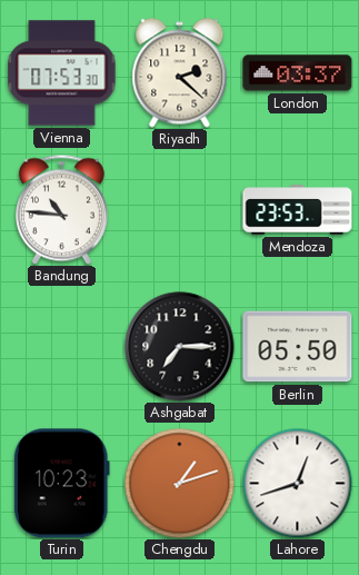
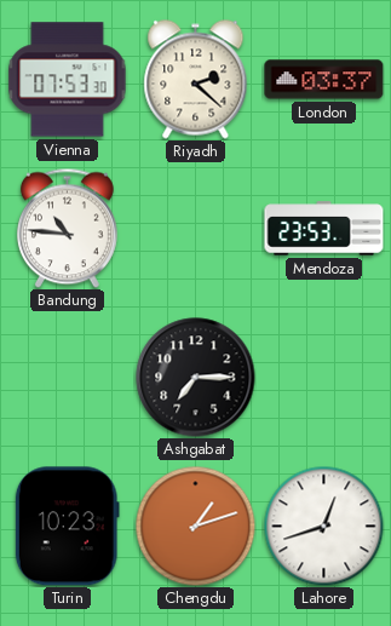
Berlin: 05:50 -> none
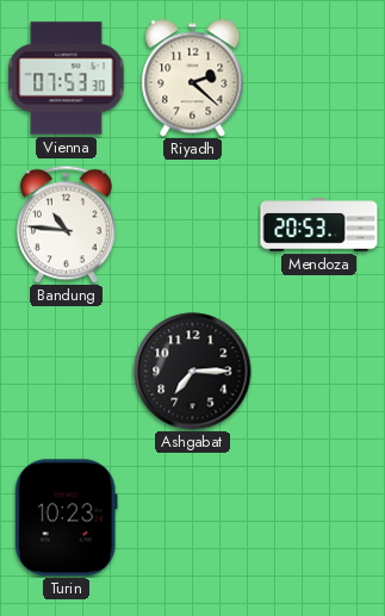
London: 03:37 -> none
Mendoza: 23:53 -> 20:53
Chengdu: 1:12 -> none
Lahore: 12:42 -> none
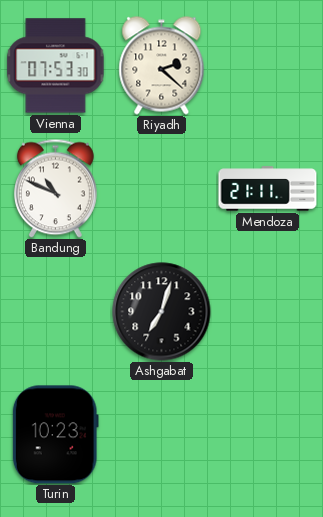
Bandung: 10:46 -> 10:49
Mendoza: 20:53 -> 21:11
Ashgabat: 7:15 -> 7:03
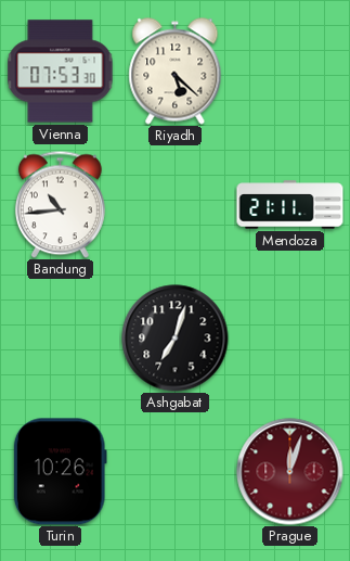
Riyadh: 2:22 -> 5:22
Bandung: 10:49 -> 10:44
Turin: 10:23 -> 10:26
Prague: none -> 12:03
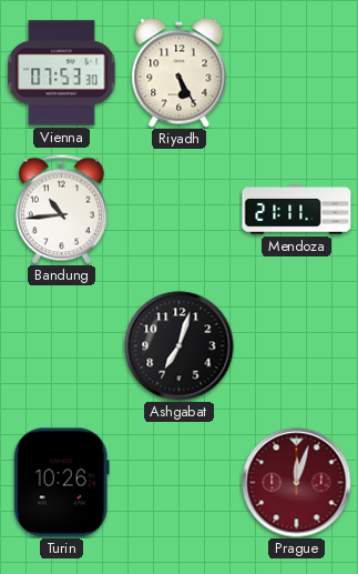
Riyadh: 5:22 -> 5:25
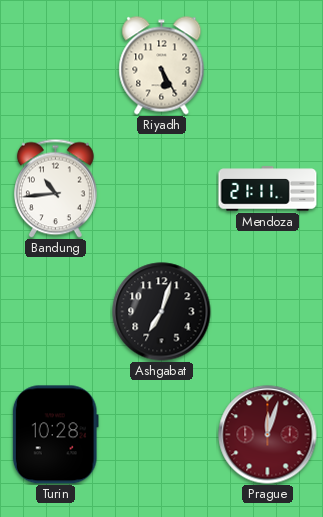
Vienna: 07:53 -> none
Turin: 10:26 -> 10:28
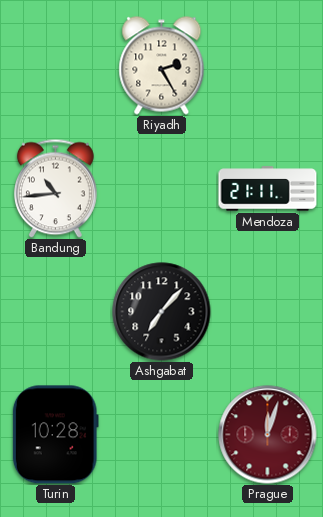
Riyadh: 5:25 -> 2:25
Ashgabat: 7:03 -> 7:07
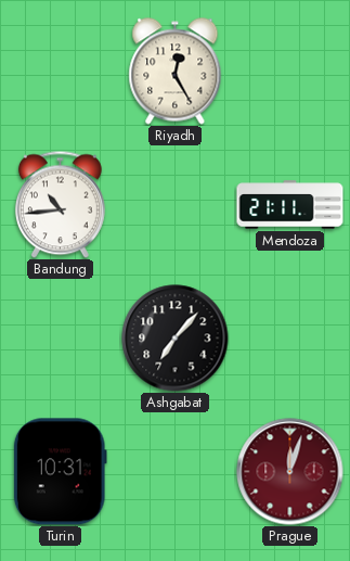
Riyadh: 2:25 -> 12:25
Turin: 10:28 -> 10:31
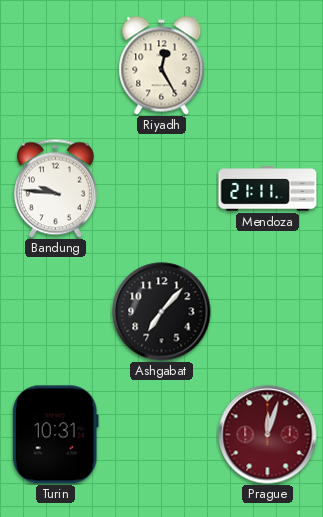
Bandung: 10:44 -> 9:46
